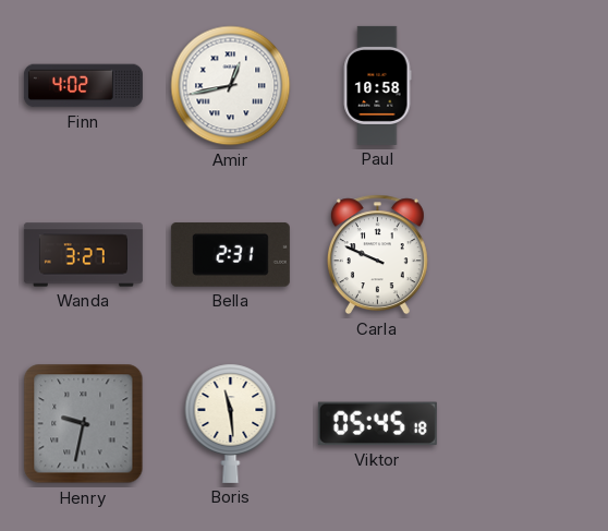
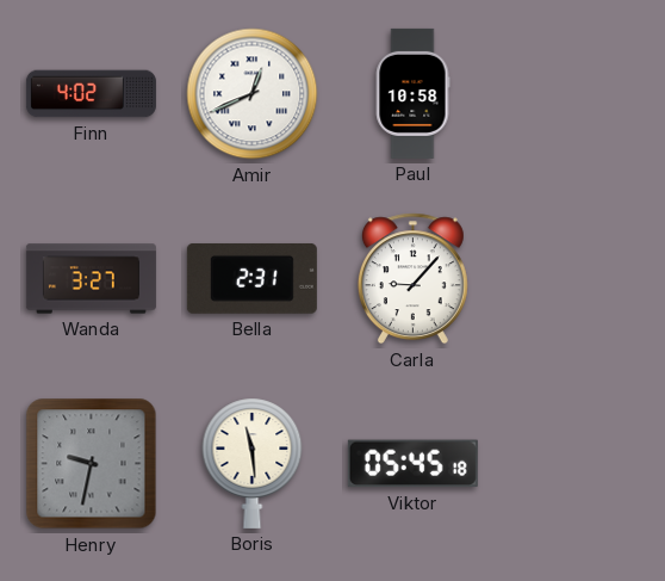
Amir: 12:43 -> 12:41
Carla: 9:49 -> 9:07
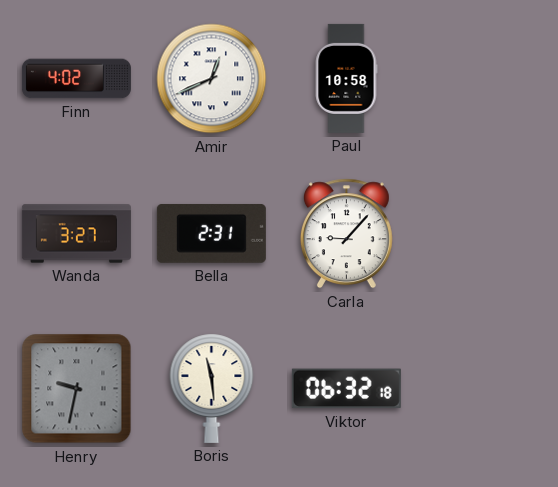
Viktor: 05:45 -> 06:32
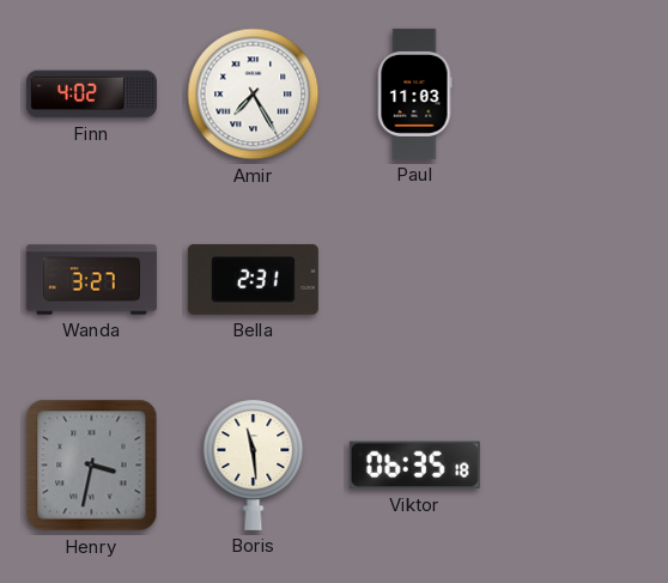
Amir: 12:41 -> 7:25
Paul: 10:58 -> 11:03
Carla: 9:07 -> none
Henry: 9:32 -> 3:32
Viktor: 06:32 -> 06:35
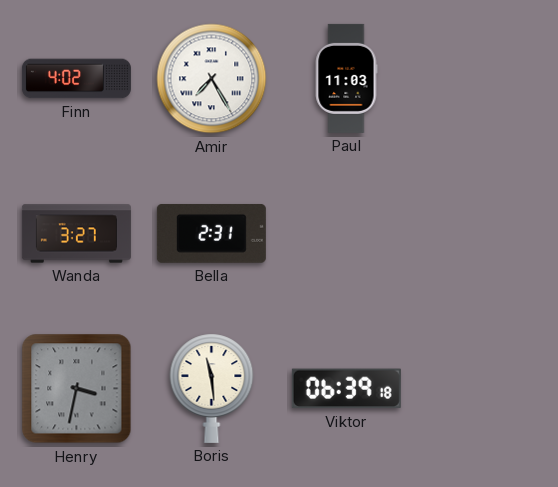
Viktor: 06:35 -> 06:39
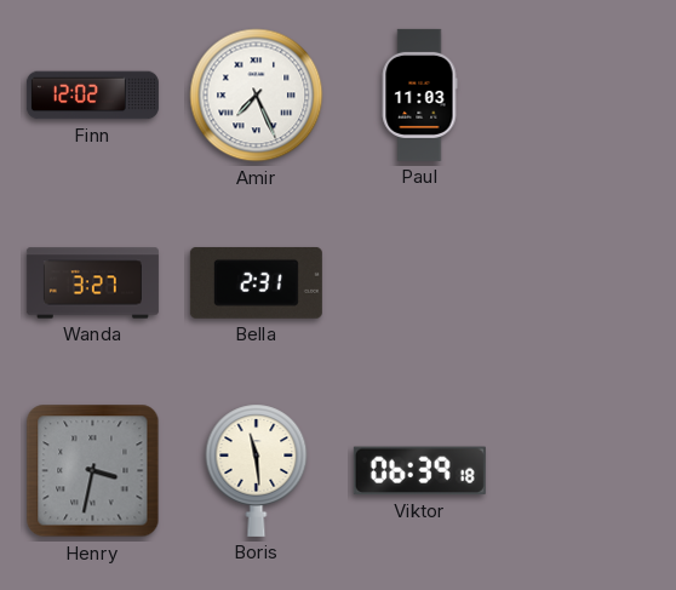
Finn: 4:02 -> 12:02
Amir: 7:25 -> 7:26
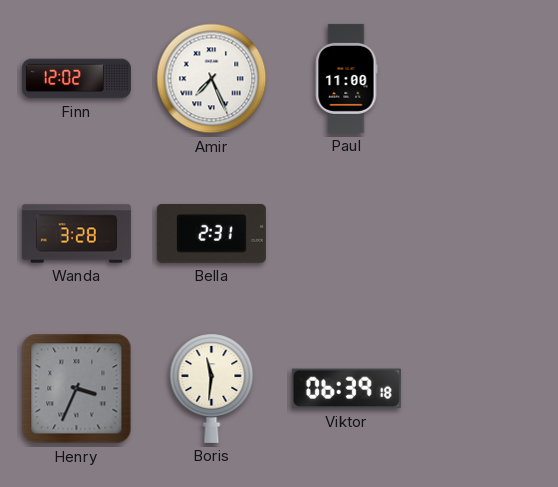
Paul: 11:03 -> 11:00
Wanda: 3:27 -> 3:28
Henry: 3:32 -> 3:34
Boris: 11:29 -> 11:31
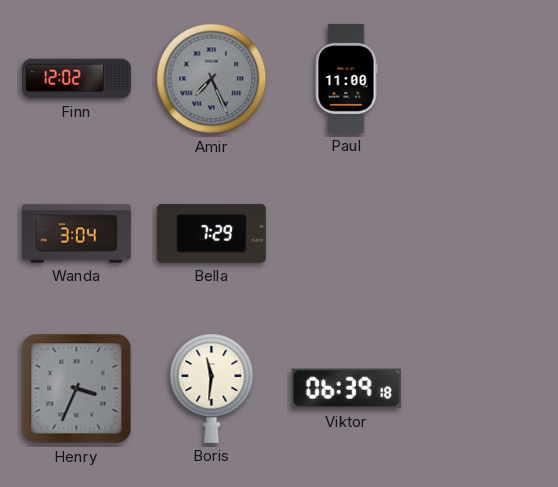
Amir dial: white -> grey
Wanda: 3:28 -> 3:04
Bella: 2:31 -> 7:29
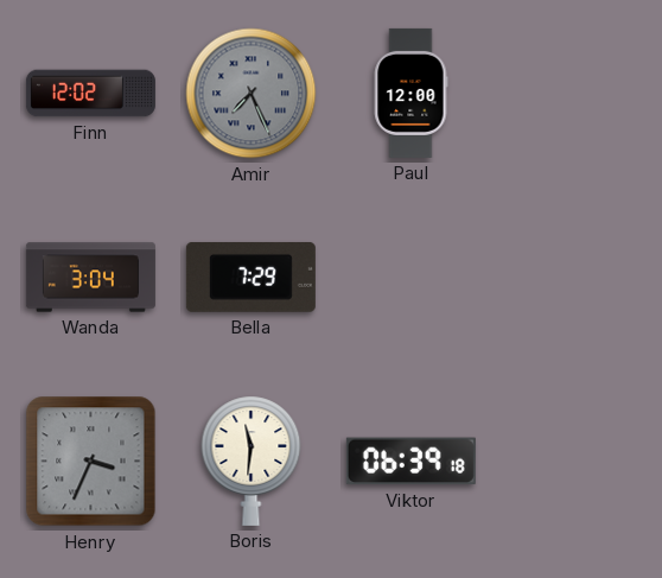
Paul: 11:00 -> 12:00
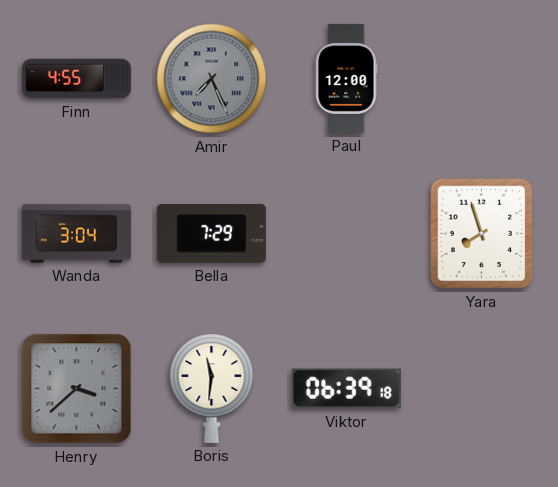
Finn: 12:02 -> 4:55
Yara: none -> 7:57
Henry: 3:34 -> 3:38
